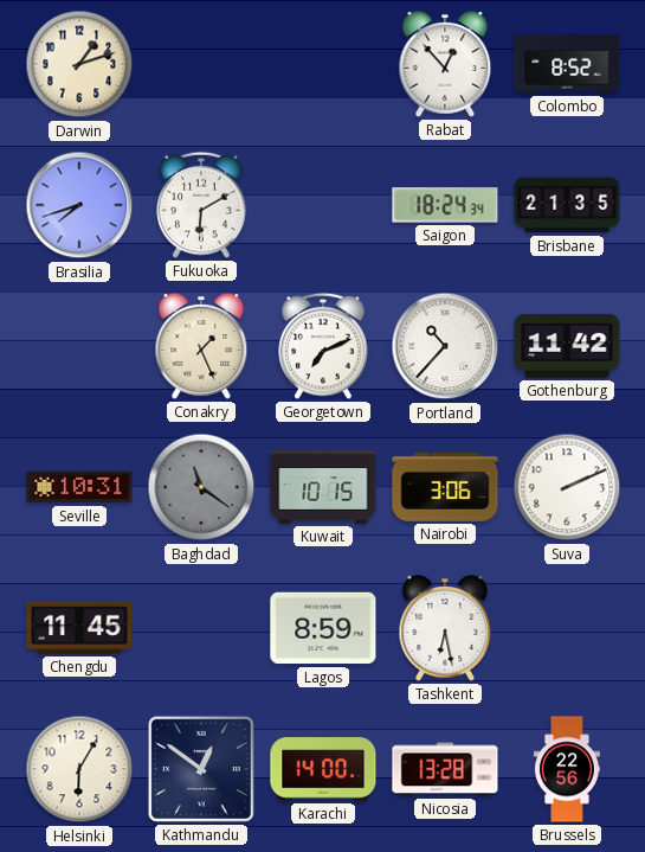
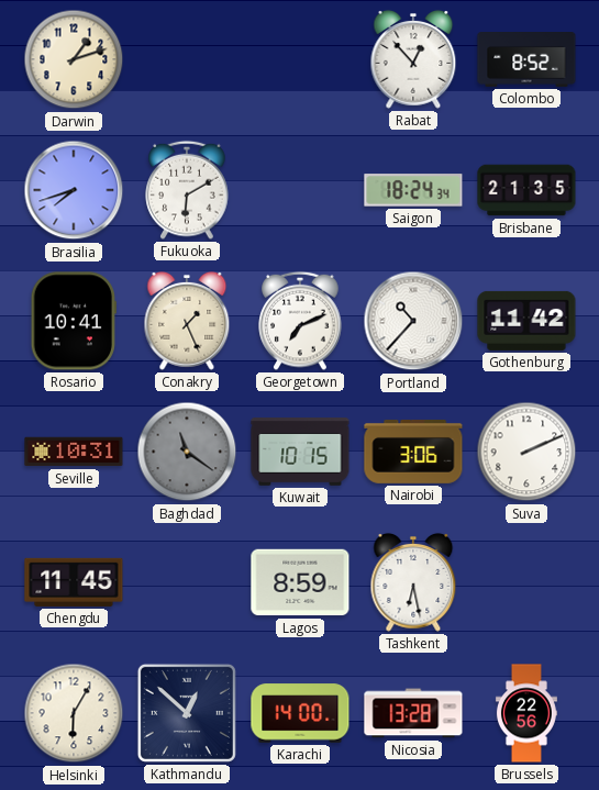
Rosario: none -> 10:41
Kathmandu: 12:51 -> 12:52
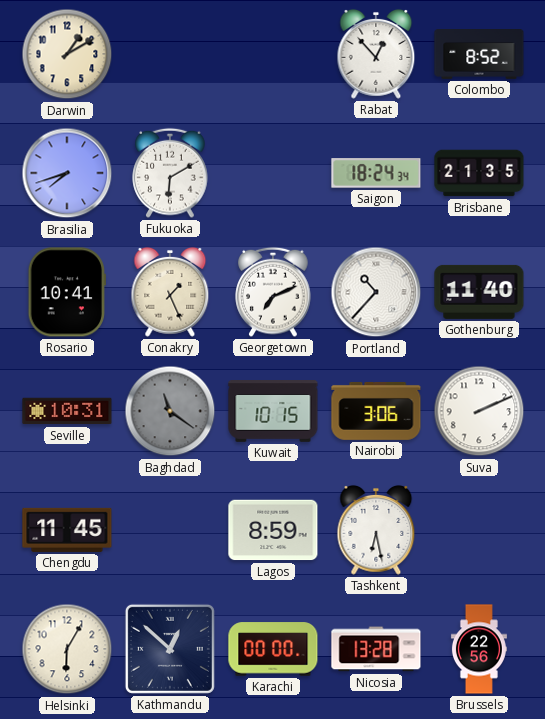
Darwin: 1:12 -> 1:10
Gothenburg: 11:42 -> 11:40
Karachi: 14:00 -> 00:00
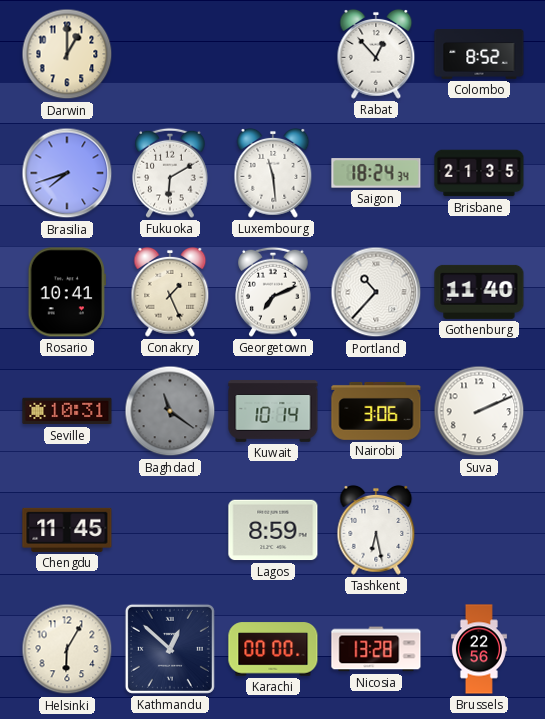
Darwin: 1:10 -> 1:00
Luxembourg: none -> 11:29
Kuwait: 10:15 -> 10:14
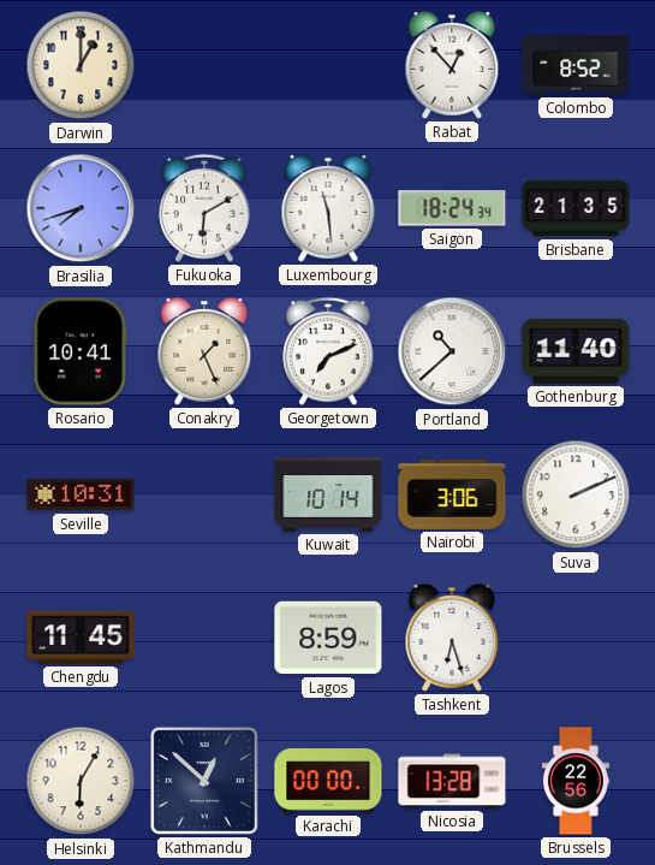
Portland: 10:37 -> 10:38
Baghdad: 11:21 -> none
Tashkent: 6:28 -> 6:27
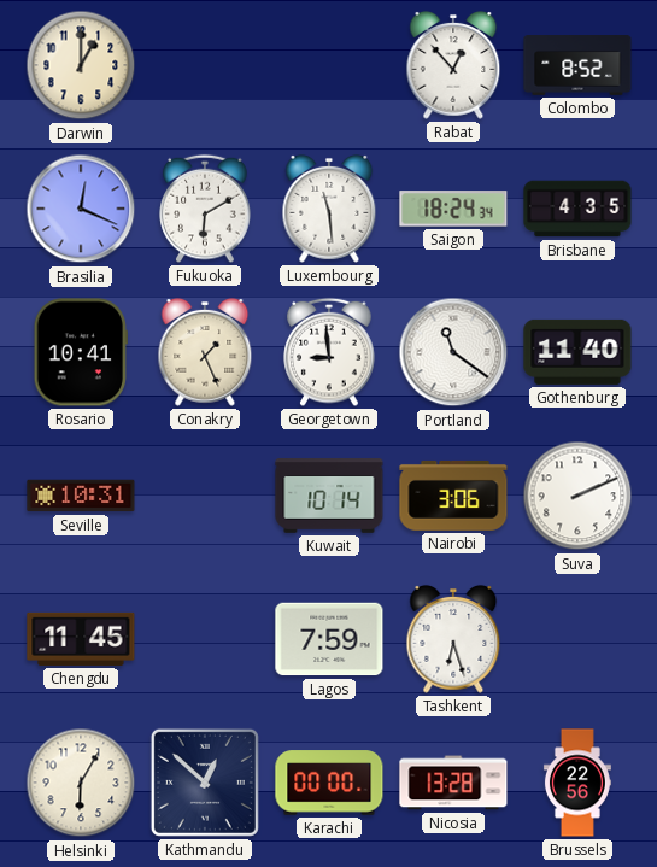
Brasilia: 7:42 -> 12:19
Brisbane: 21:35 -> 4:35
Georgetown: 7:11 -> 8:59
Portland: 10:38 -> 11:21
Lagos: 8:59 -> 7:59
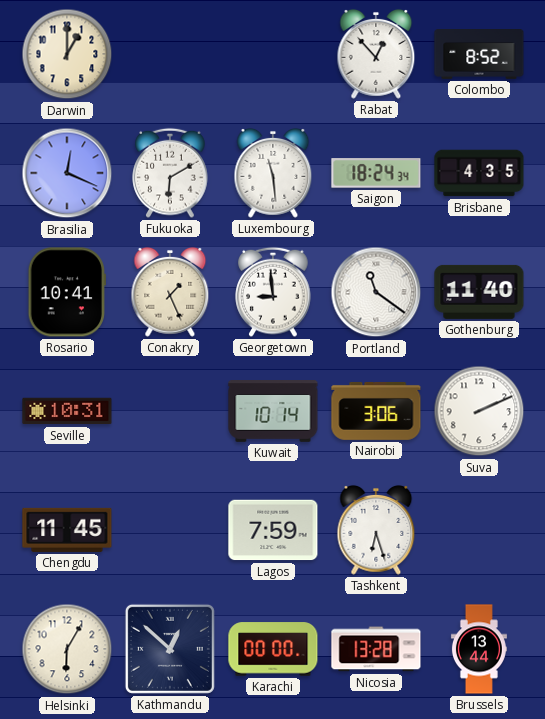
Brussels: 22:56 -> 13:44
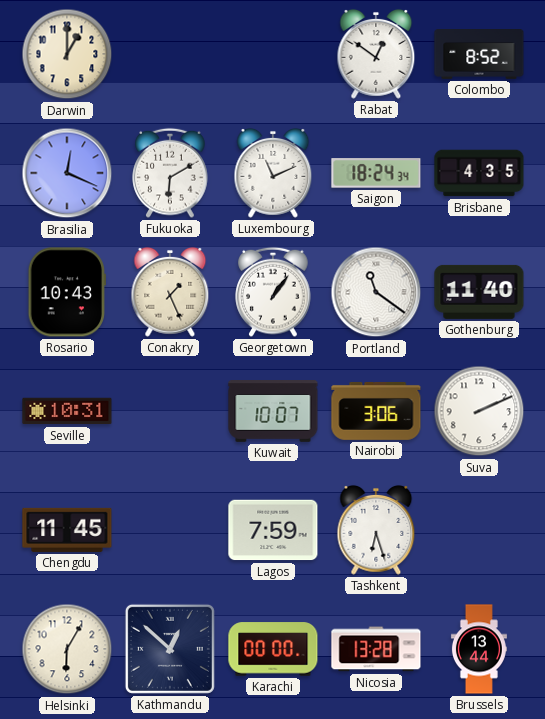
Rabat: 12:53 -> 12:51
Luxembourg: 11:29 -> 11:11
Rosario: 10:41 -> 10:43
Georgetown: 8:59 -> 1:06
Kuwait: 10:14 -> 10:07
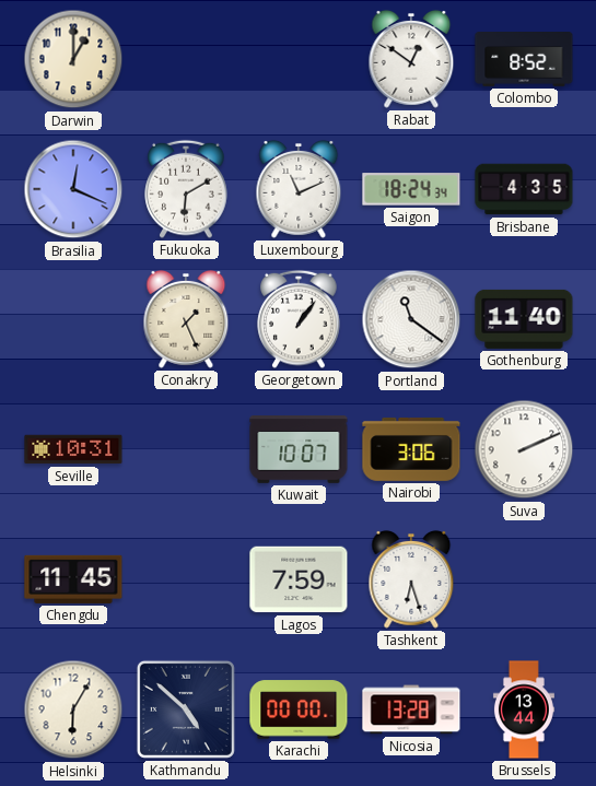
Rosario: 10:43 -> none
Kathmandu: 12:52 -> 4:52
